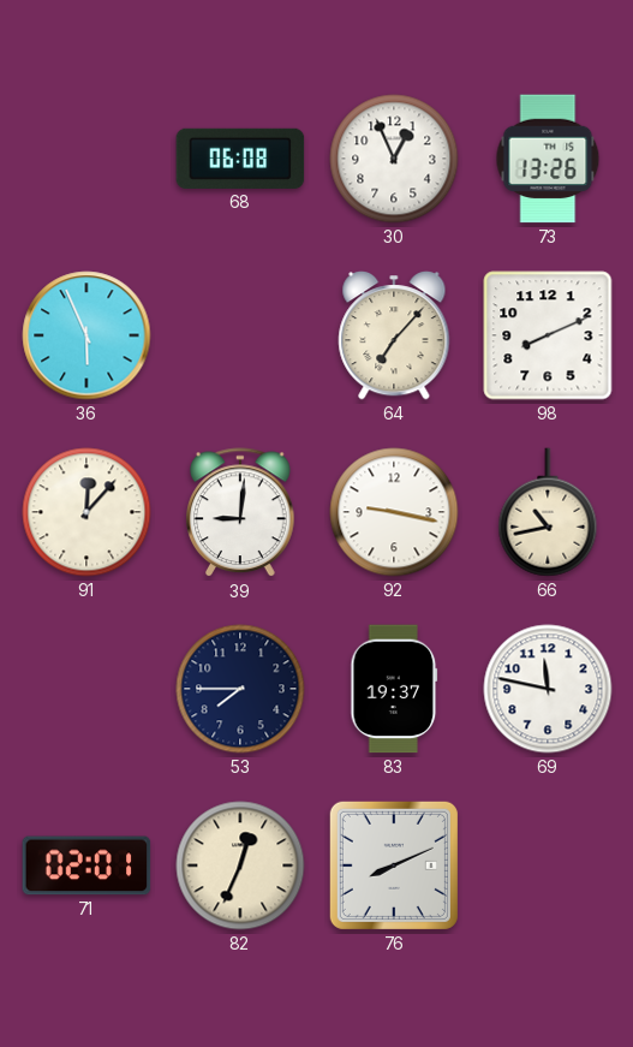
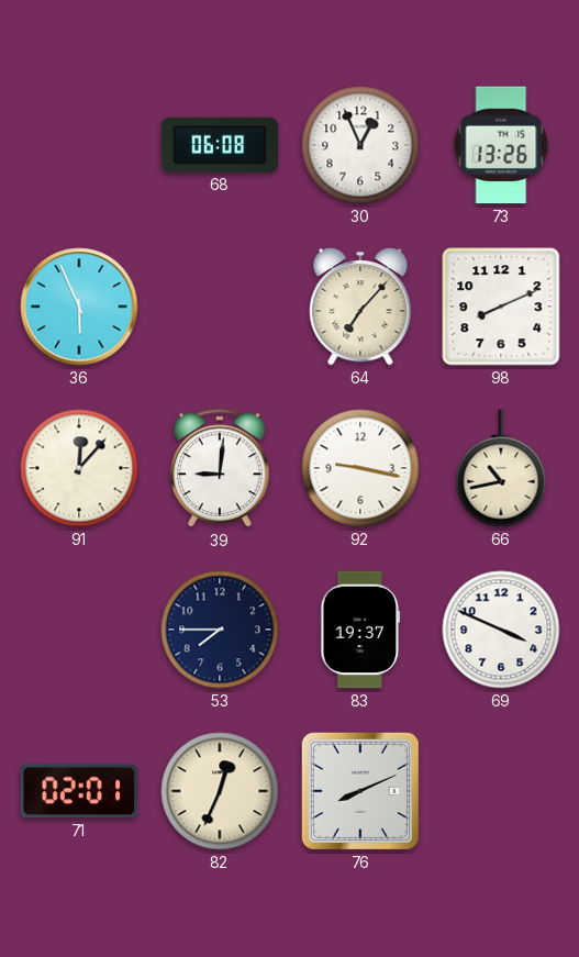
69: 11:47 -> 3:49
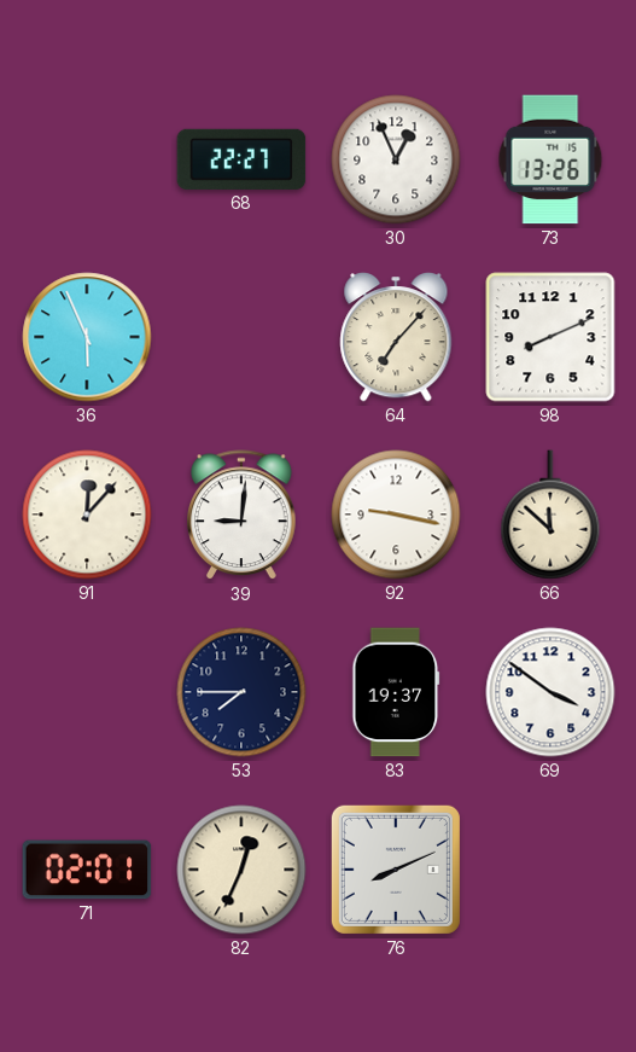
68: 06:08 -> 22:27
66: 10:43 -> 11:52
69: 3:49 -> 3:51
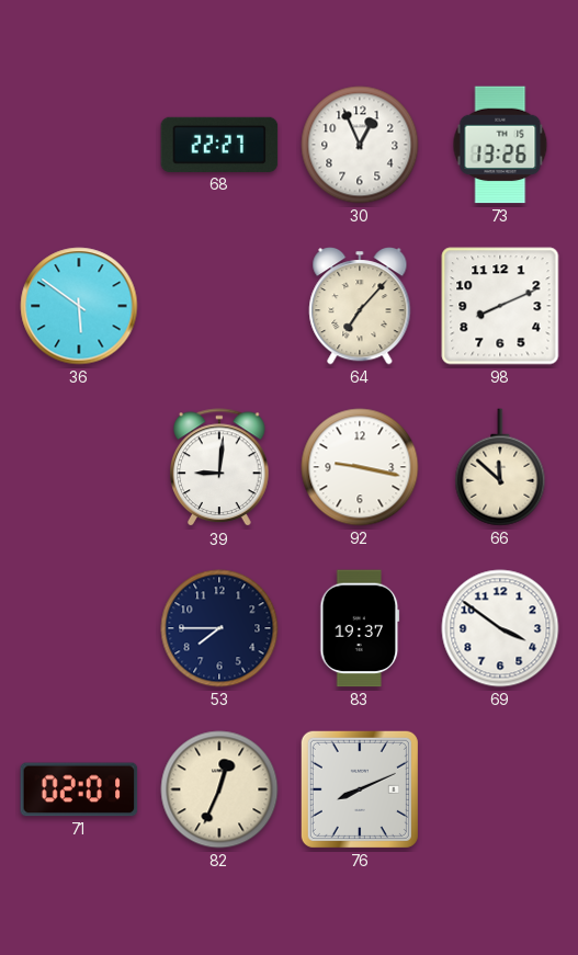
36: 5:56 -> 5:51
91: 12:07 -> none
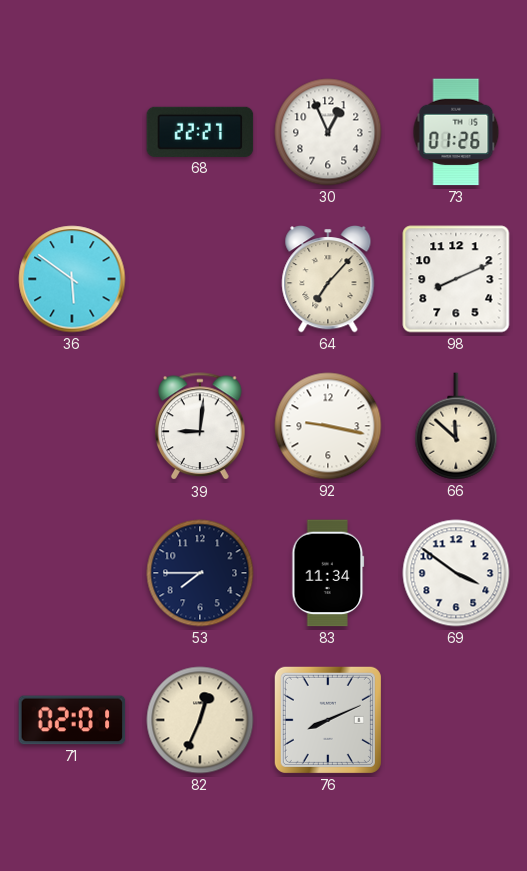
73: 13:26 -> 01:26
83: 19:37 -> 11:34
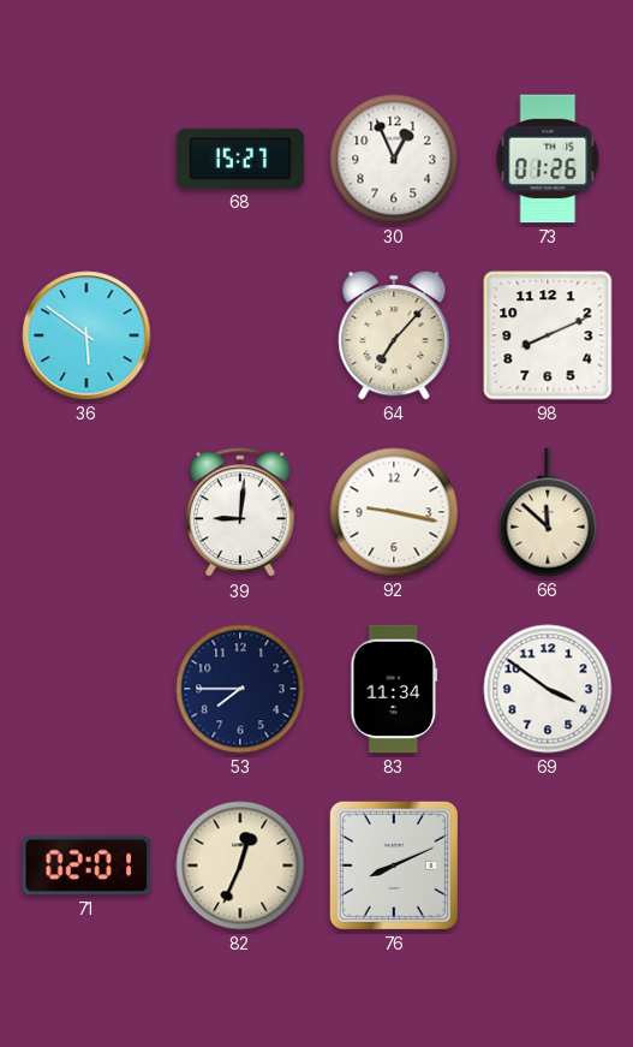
68: 22:27 -> 15:27
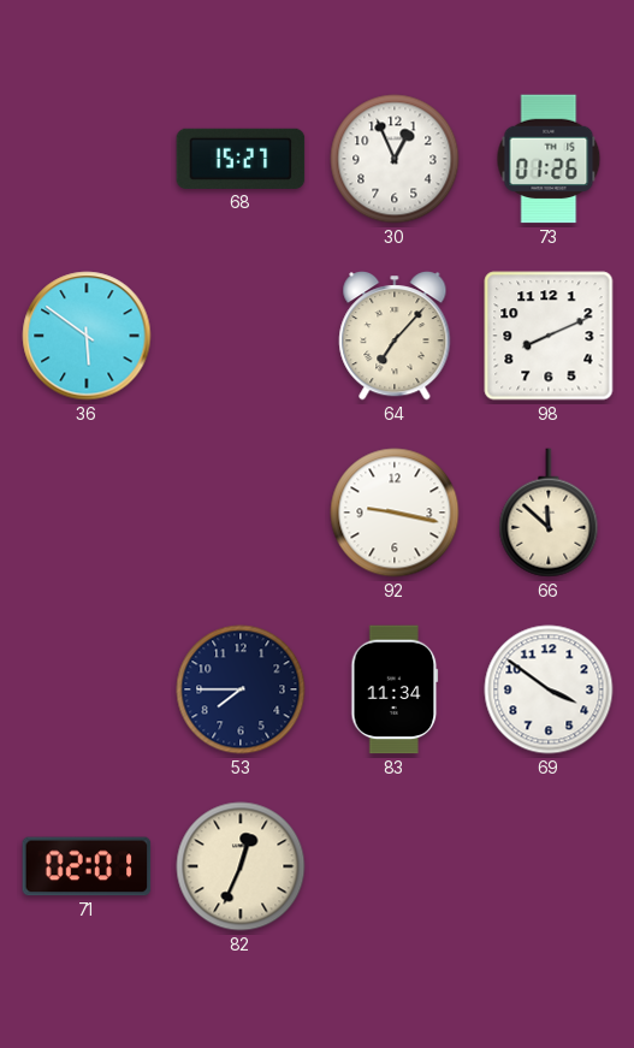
39: 9:01 -> none
76: 8:11 -> none
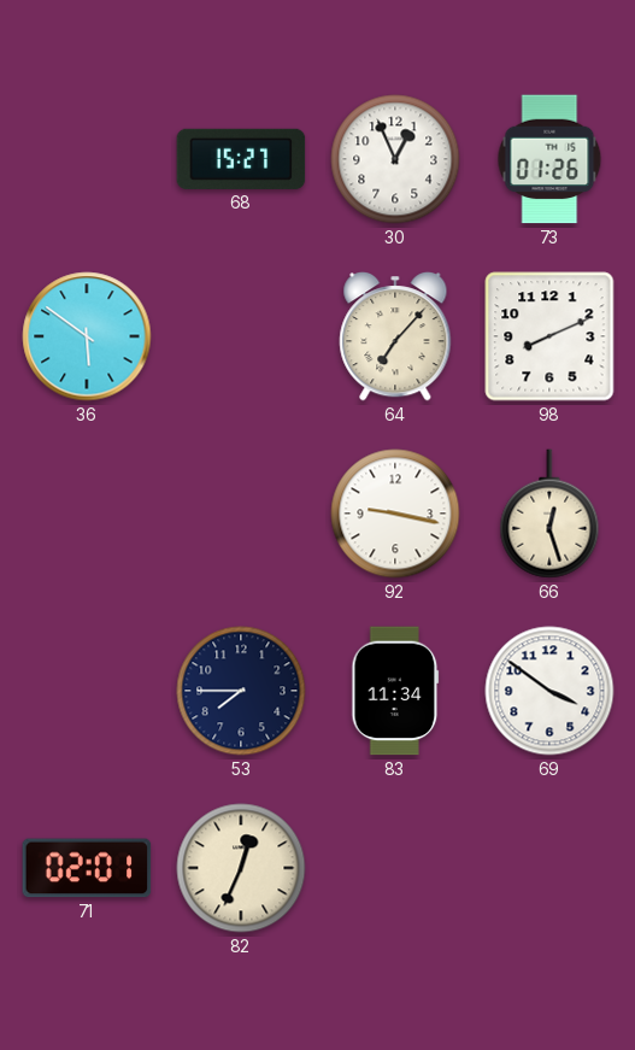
66: 11:52 -> 12:27
